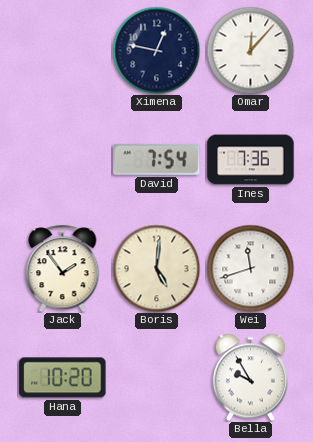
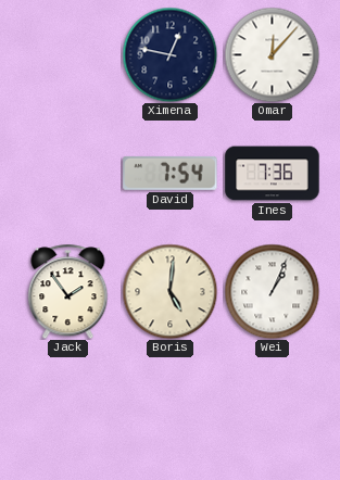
Wei: 11:42 -> 1:04
Hana: 10:20 -> none
Bella: 9:55 -> none
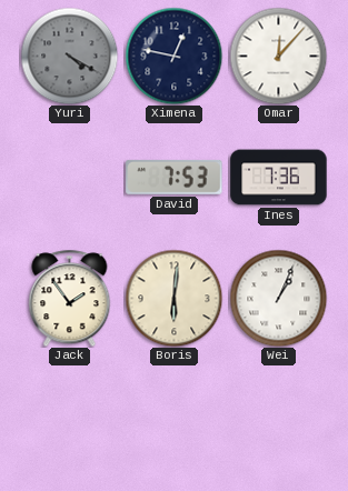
Yuri: none -> 4:20
David: 7:54 -> 7:53
Boris: 5:01 -> 6:01
